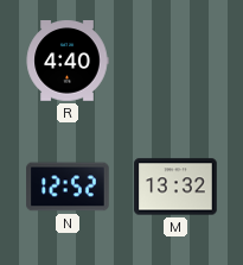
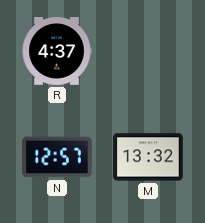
R: 4:40 -> 4:37
N: 12:52 -> 12:57
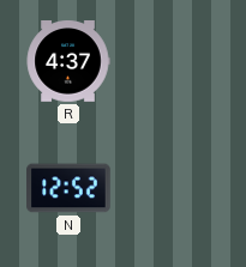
N: 12:57 -> 12:52
M: 13:32 -> none
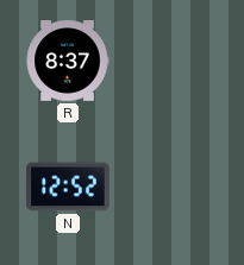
R: 4:37 -> 8:37
